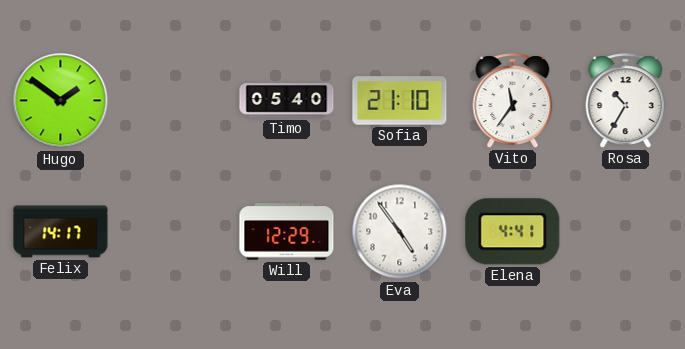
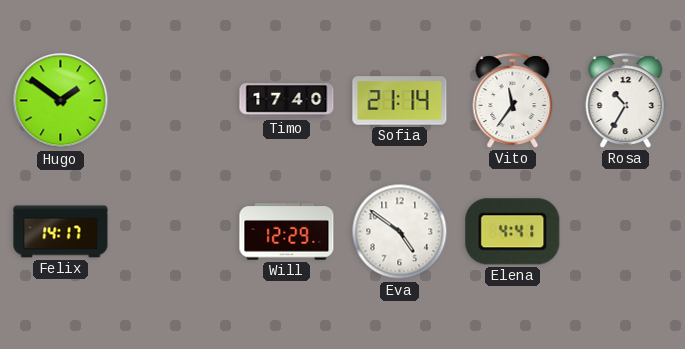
Timo: 05:40 -> 17:40
Sofia: 21:10 -> 21:14
Eva: 4:54 -> 4:51
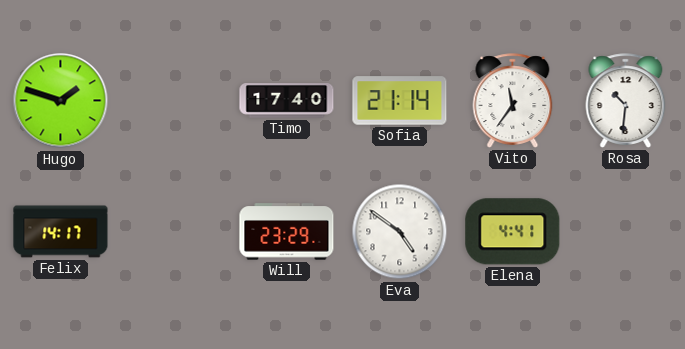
Hugo: 1:51 -> 1:48
Rosa: 10:35 -> 10:31
Will: 12:29 -> 23:29
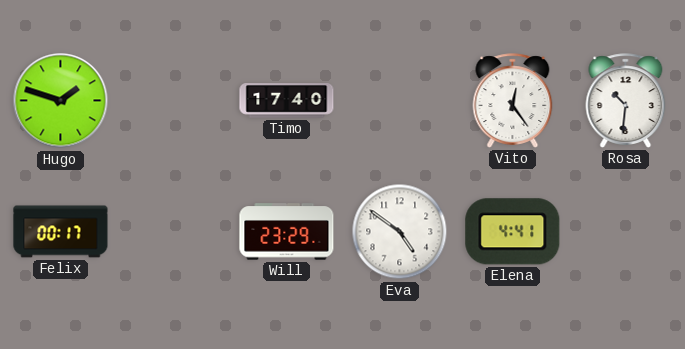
Sofia: 21:14 -> none
Vito: 11:36 -> 12:24
Felix: 14:17 -> 00:17
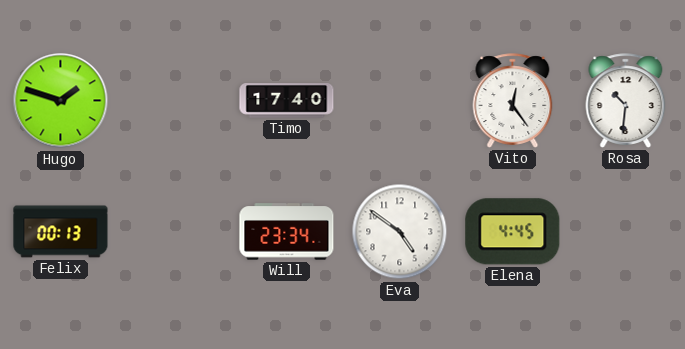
Felix: 00:17 -> 00:13
Will: 23:29 -> 23:34
Elena: 4:41 -> 4:45
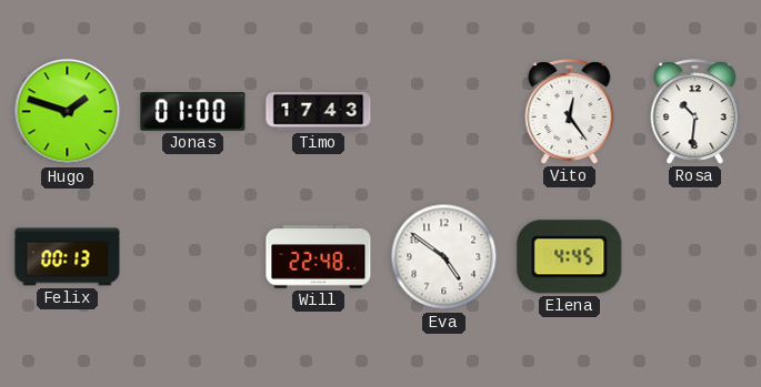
Jonas: none -> 01:00
Timo: 17:40 -> 17:43
Will: 23:34 -> 22:48
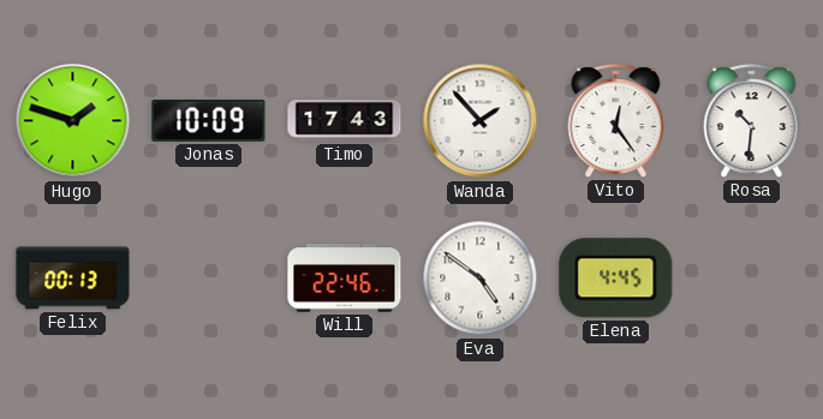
Jonas: 01:00 -> 10:09
Wanda: none -> 1:53
Will: 22:48 -> 22:46
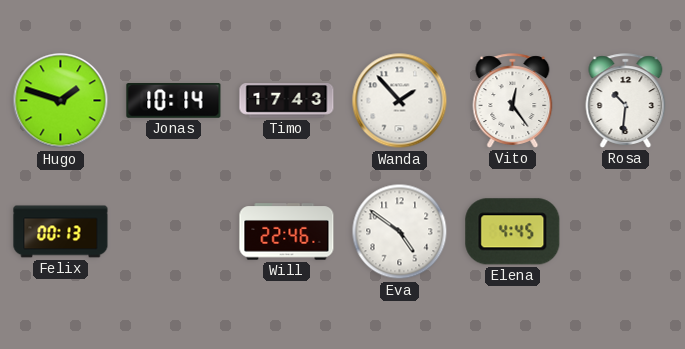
Jonas: 10:09 -> 10:14
